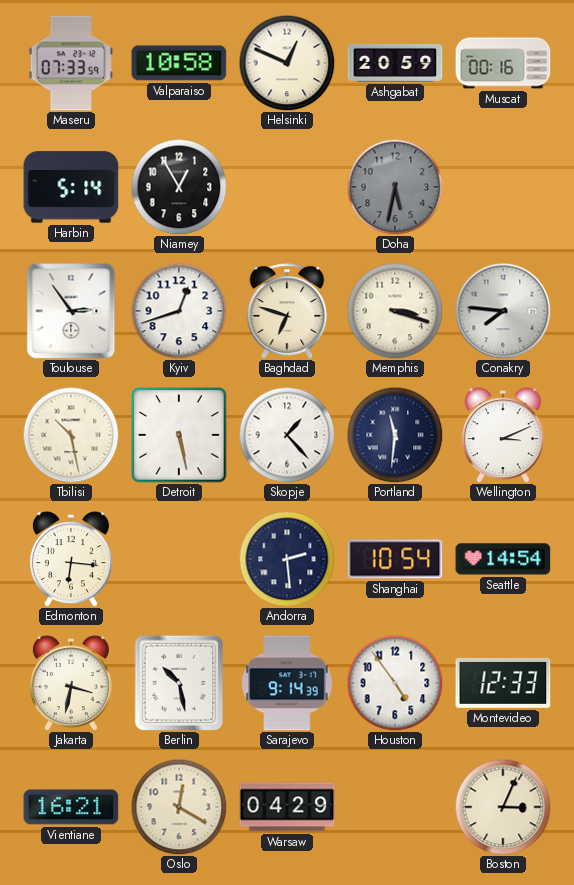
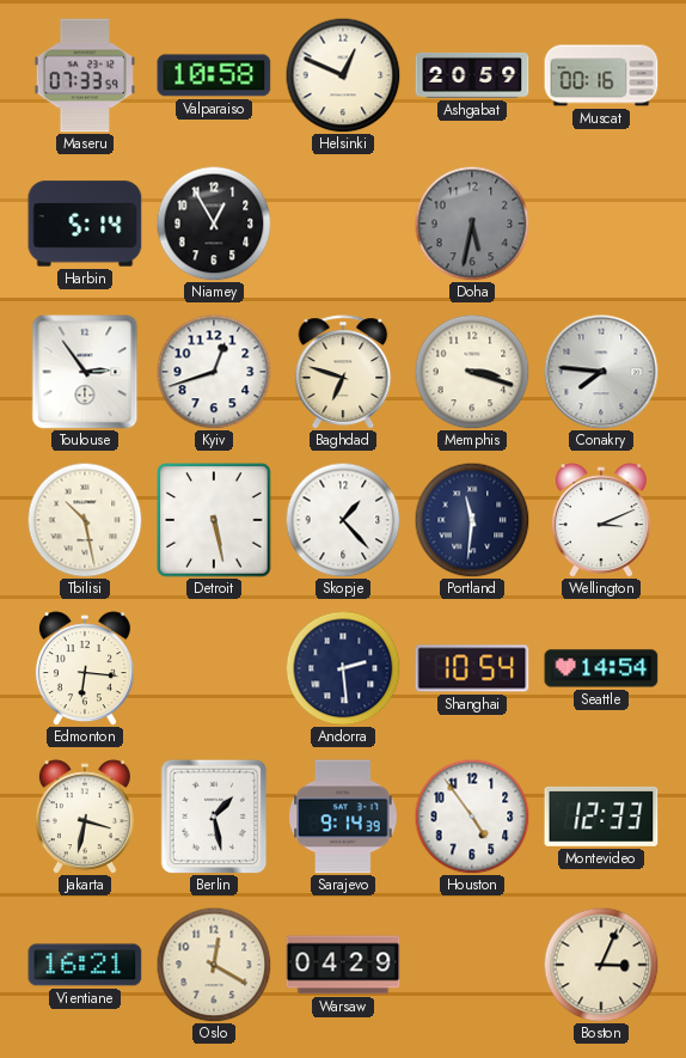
Berlin: 10:28 -> 1:28
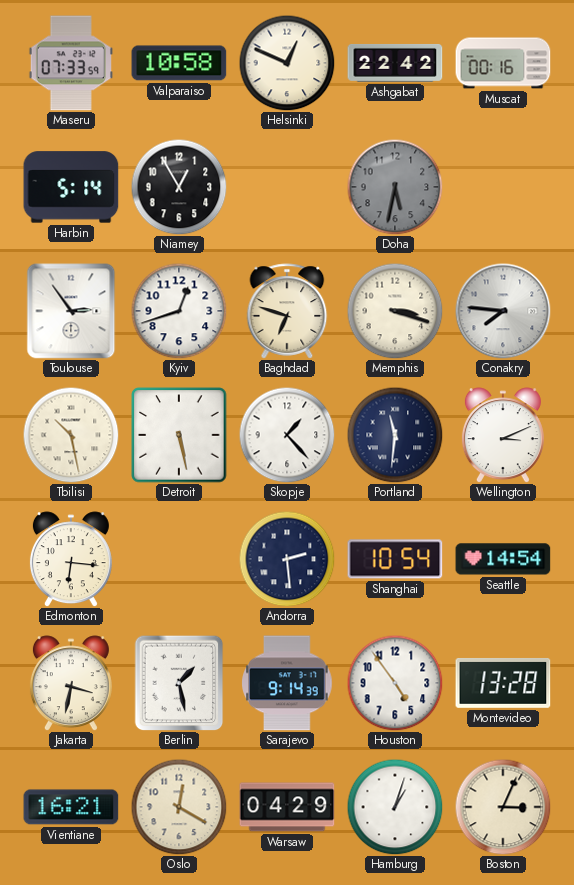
Ashgabat: 20:59 -> 22:42
Montevideo: 12:33 -> 13:28
Hamburg: none -> 1:03
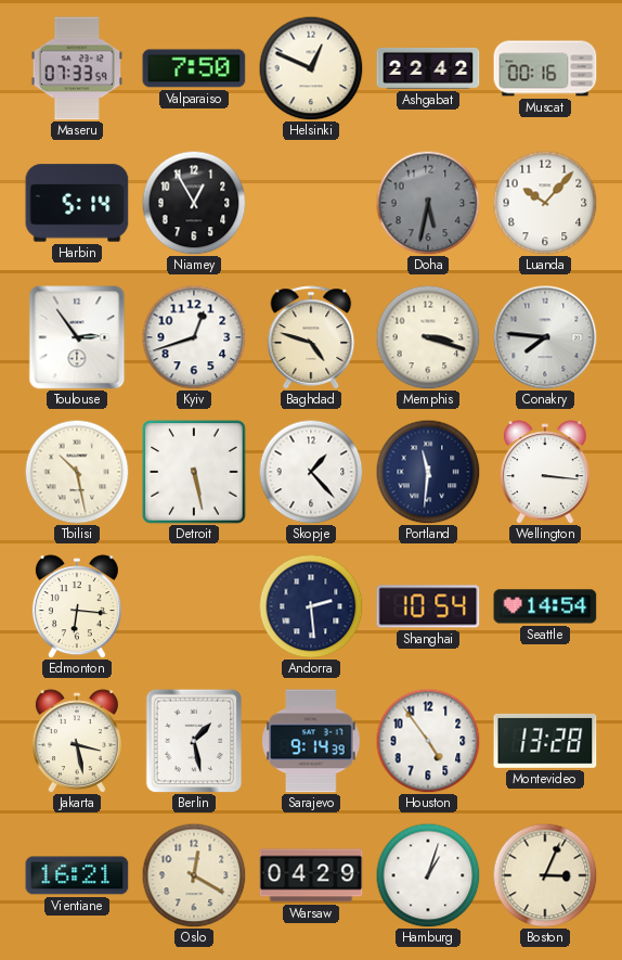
Valparaiso: 10:58 -> 7:50
Luanda: none -> 10:07
Baghdad: 6:48 -> 4:48
Wellington: 3:11 -> 3:16
Jakarta: 3:32 -> 3:28
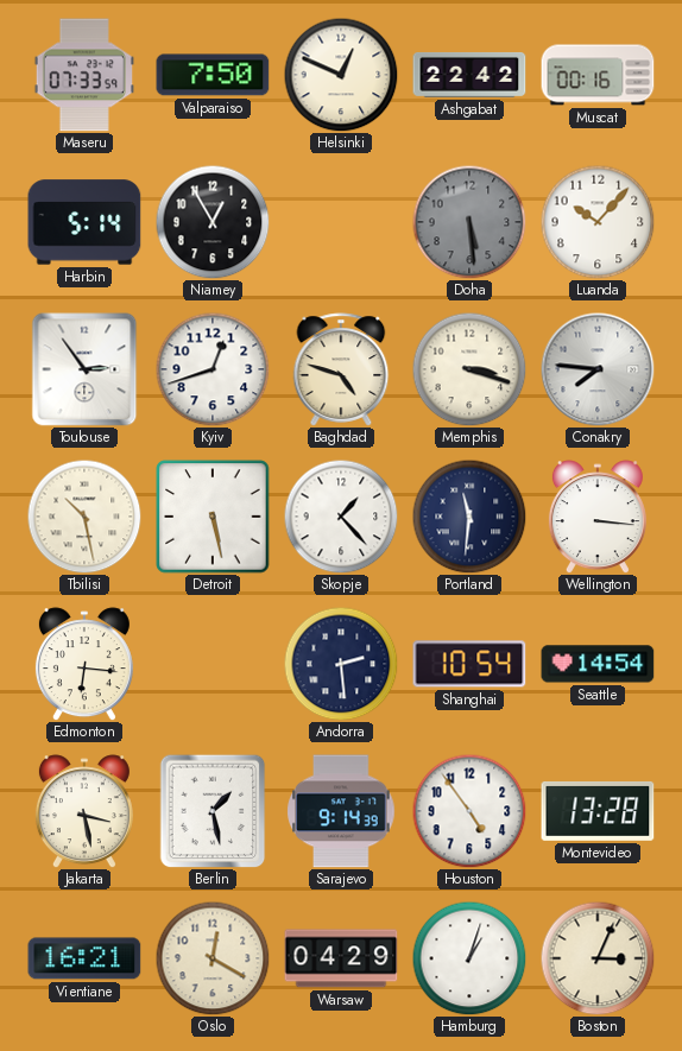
Doha: 5:32 -> 5:29
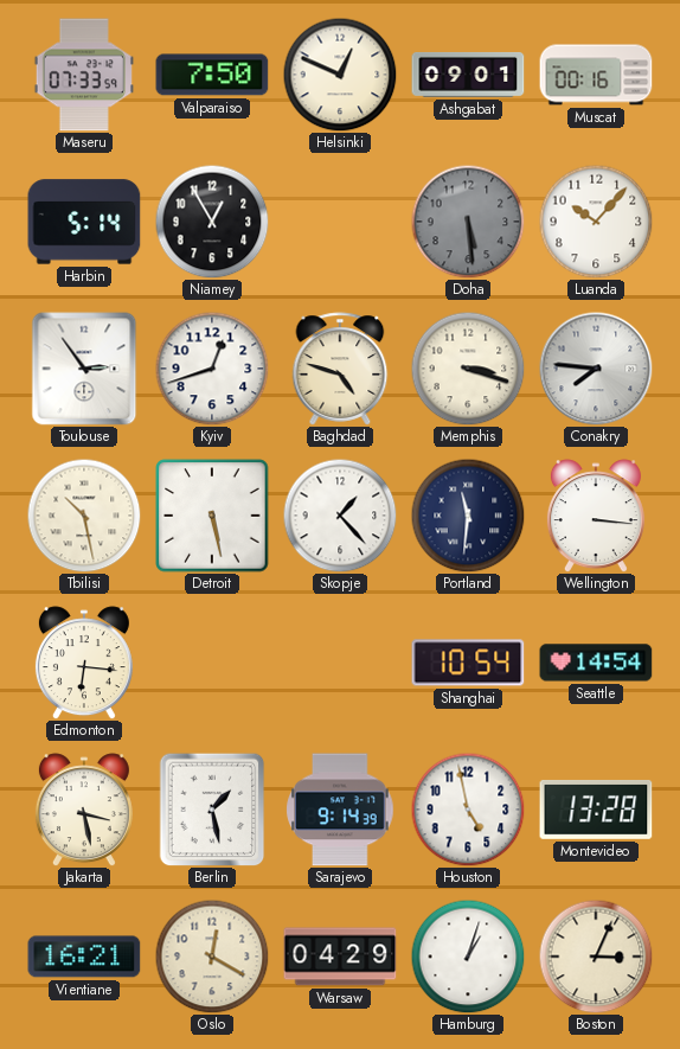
Ashgabat: 22:42 -> 09:01
Andorra: 2:29 -> none
Houston: 4:54 -> 4:58
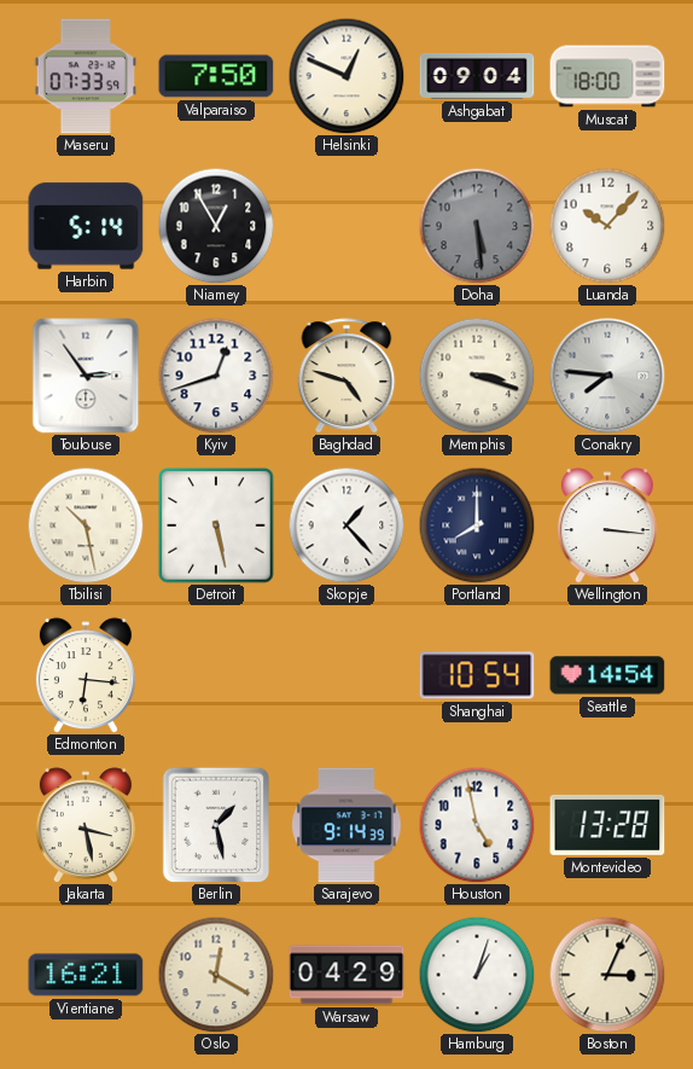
Ashgabat: 09:01 -> 09:04
Muscat: 00:16 -> 18:00
Portland: 11:31 -> 8:00
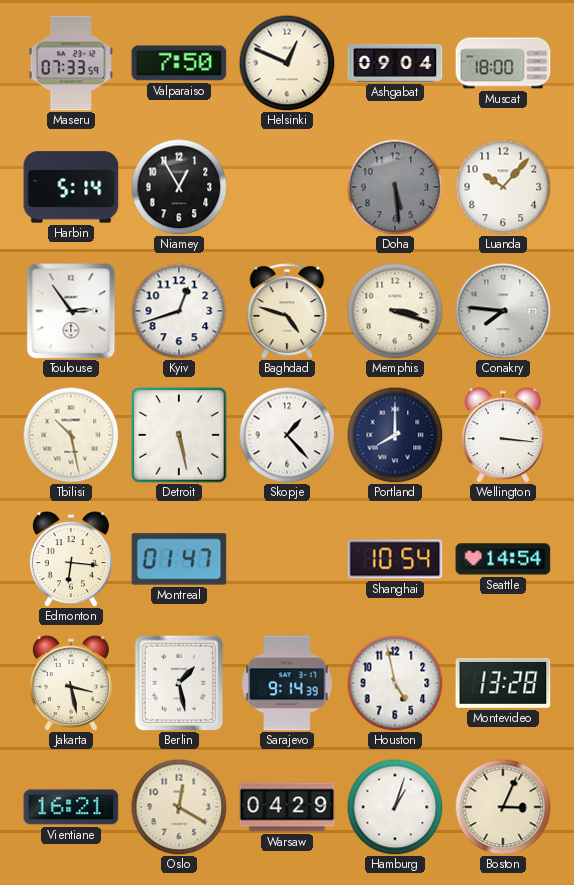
Montreal: none -> 01:47
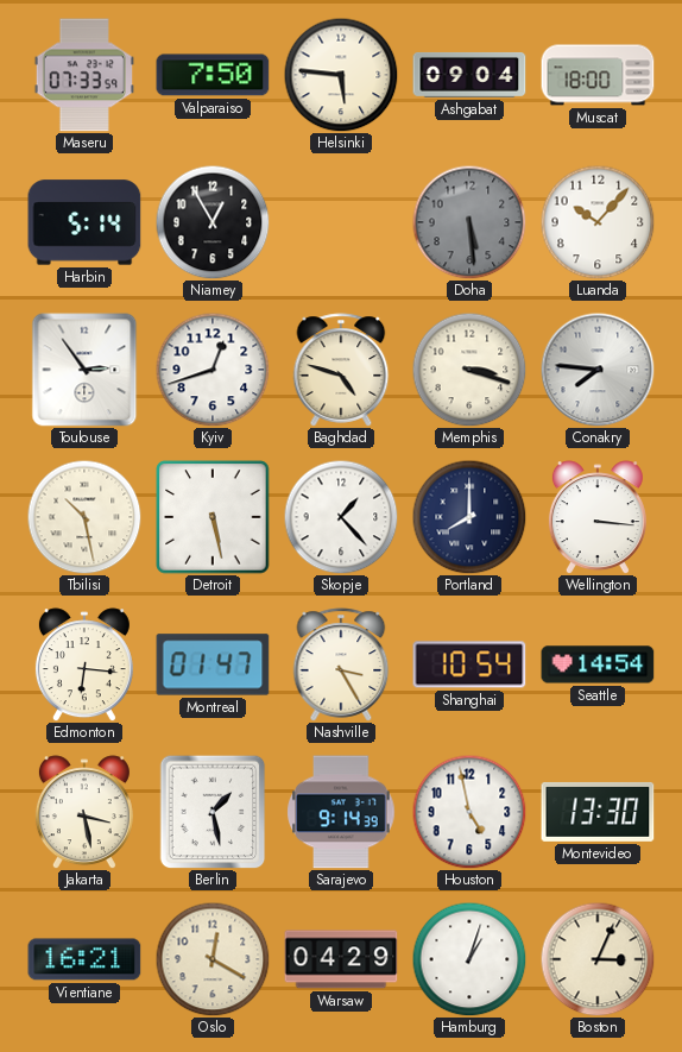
Helsinki: 12:49 -> 5:46
Nashville: none -> 3:25
Montevideo: 13:28 -> 13:30
